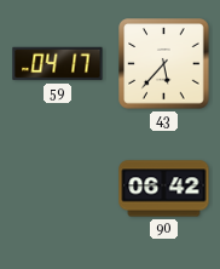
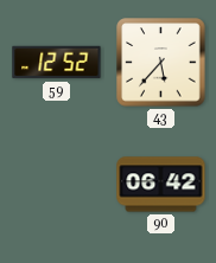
59: 04:17 -> 12:52
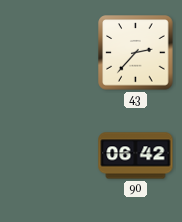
59: 12:52 -> none
43: 5:37 -> 2:37
